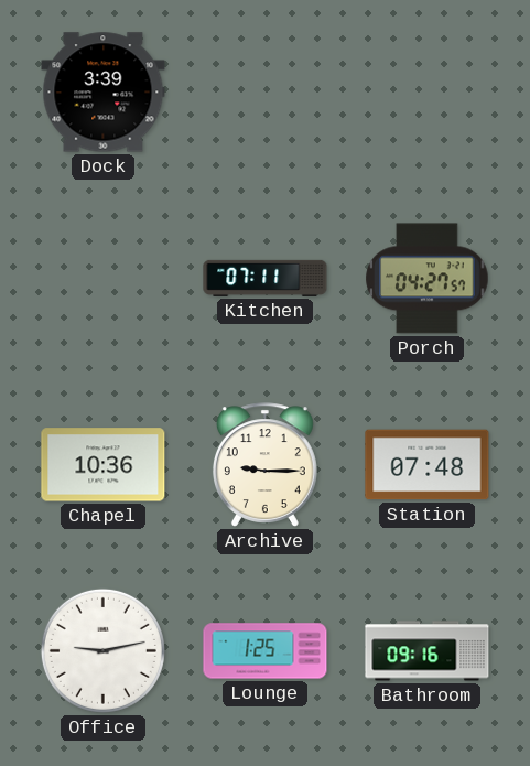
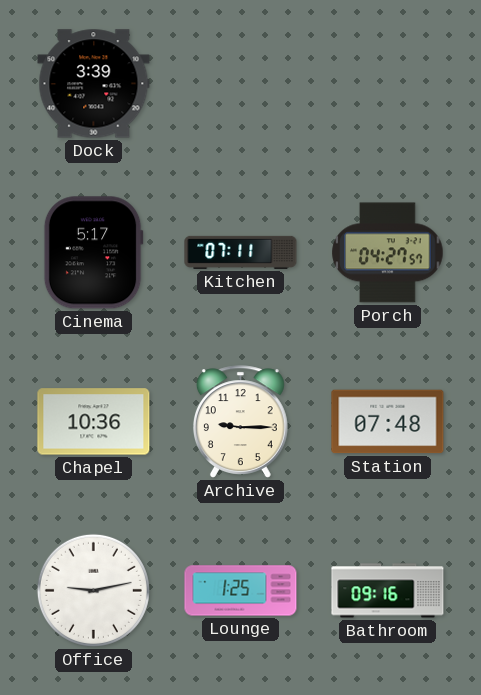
Cinema: none -> 5:17
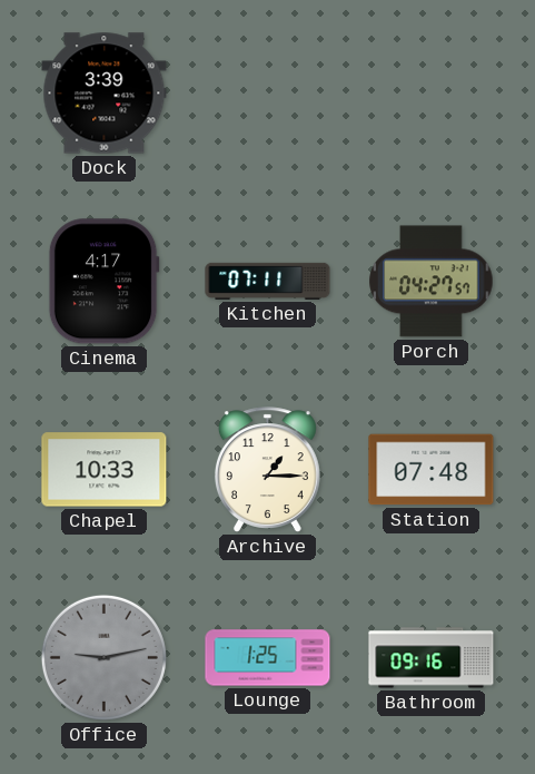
Cinema: 5:17 -> 4:17
Chapel: 10:36 -> 10:33
Archive: 9:15 -> 1:15
Office dial: white -> grey
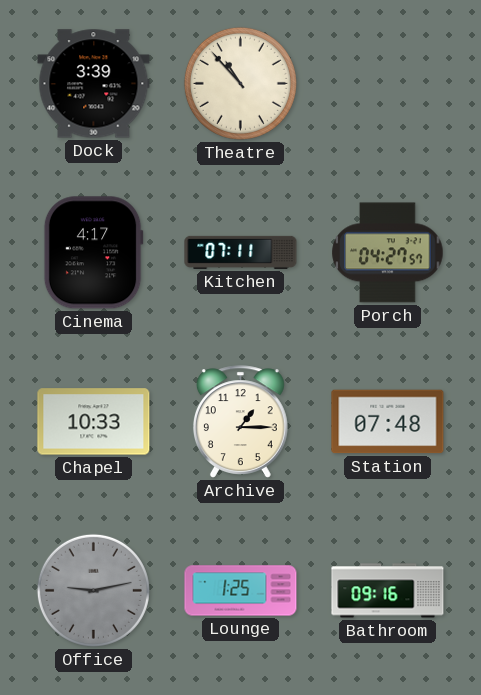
Theatre: none -> 10:53
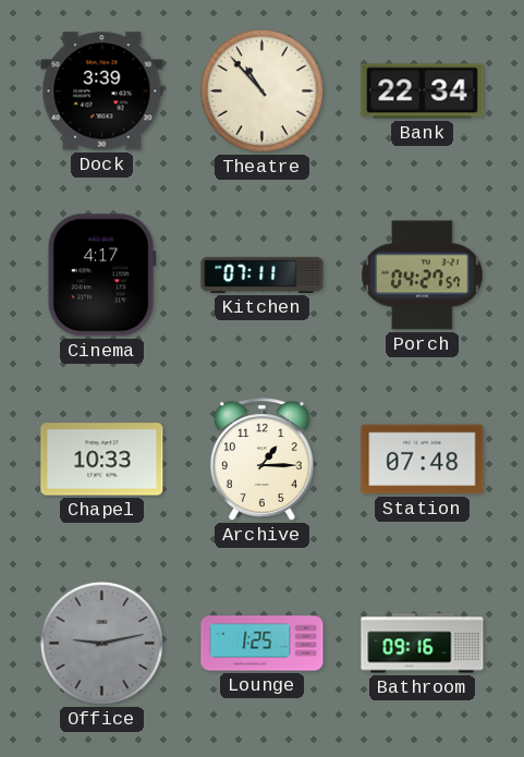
Bank: none -> 22:34
